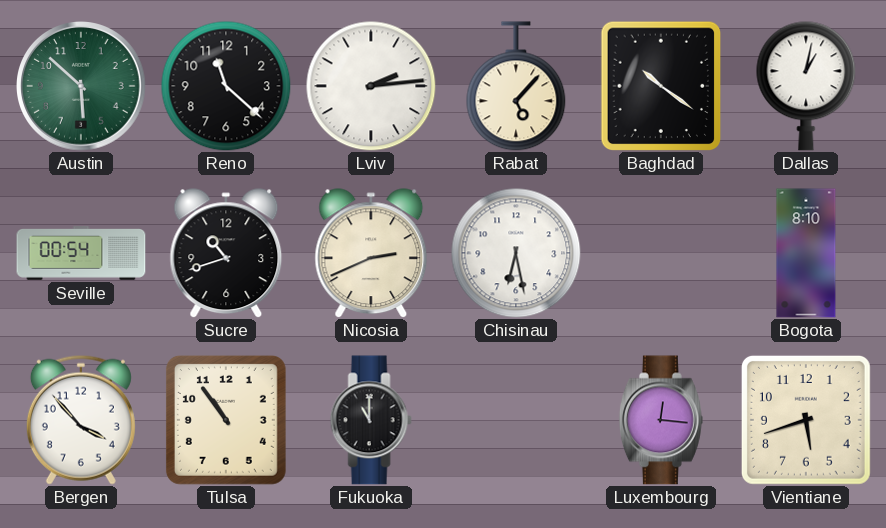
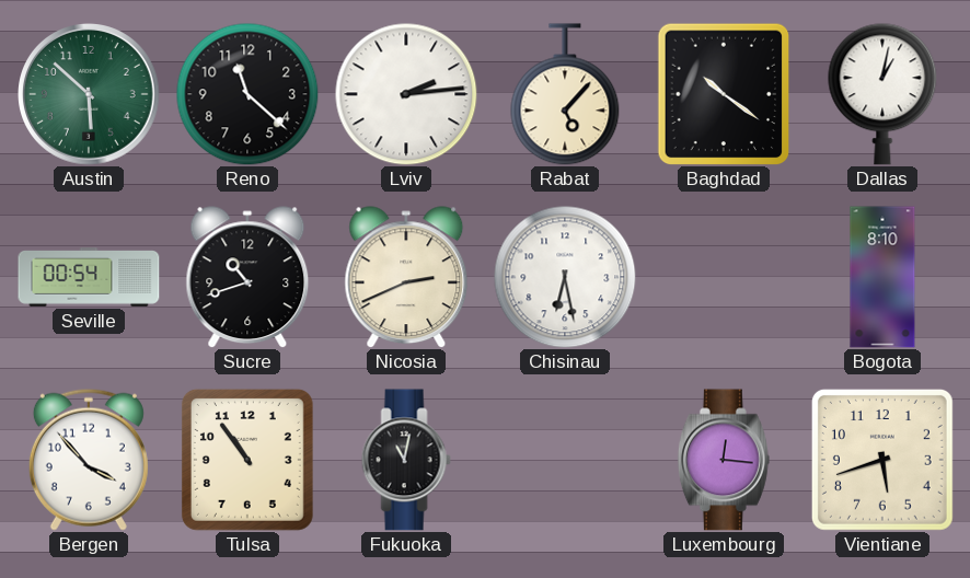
Fukuoka: 11:00 -> 11:02
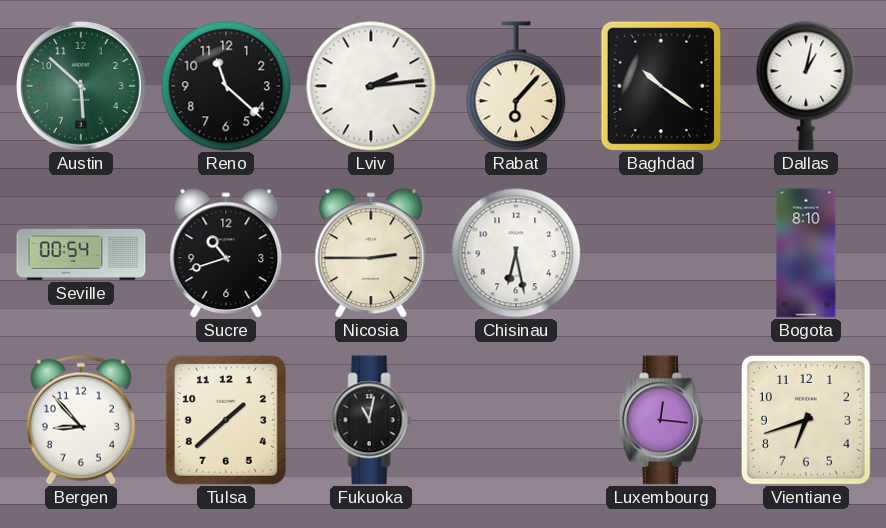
Rabat: 5:07 -> 6:07
Nicosia: 2:41 -> 2:45
Bergen: 3:53 -> 8:53
Tulsa: 10:54 -> 1:38
Vientiane: 5:42 -> 6:42
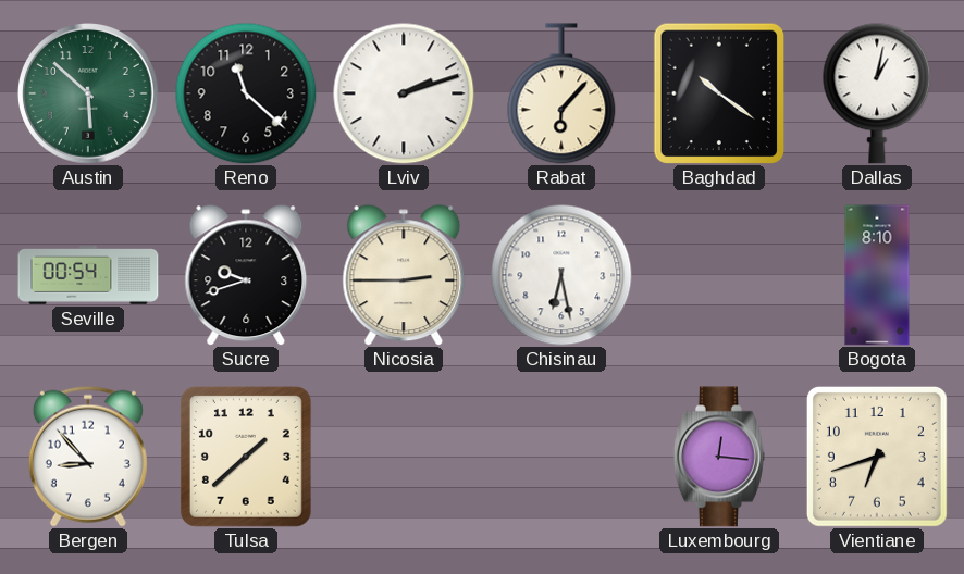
Lviv: 2:14 -> 2:12
Sucre: 10:42 -> 9:42
Fukuoka: 11:02 -> none
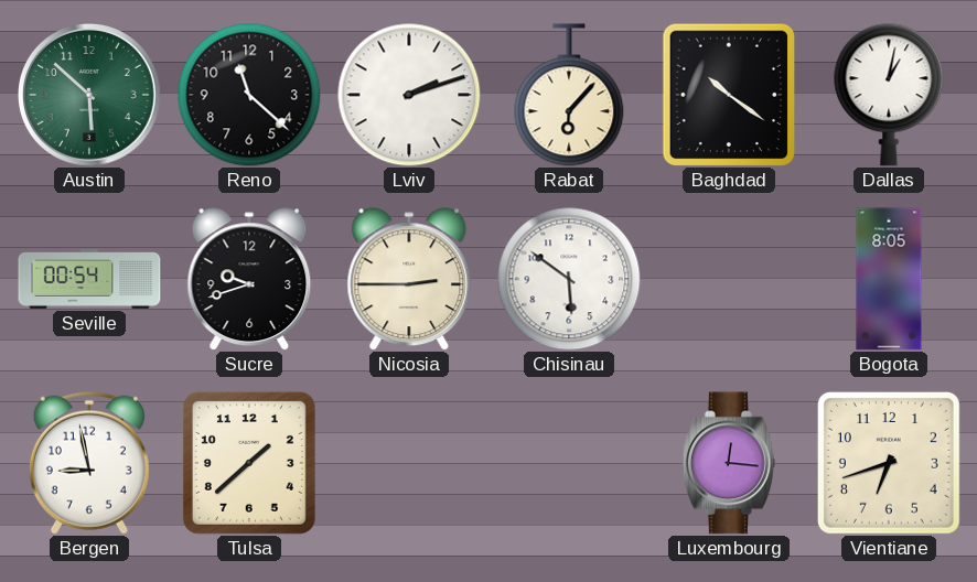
Chisinau: 6:28 -> 5:51
Bogota: 8:10 -> 8:05
Bergen: 8:53 -> 8:58
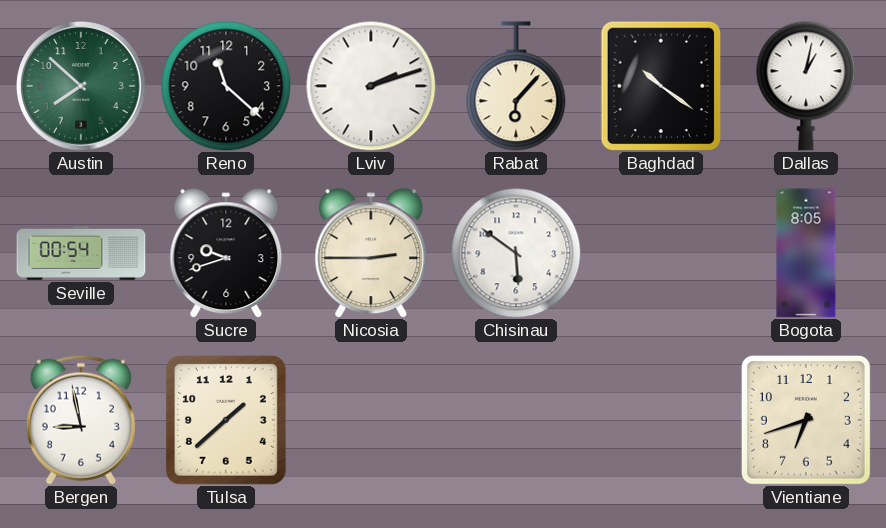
Austin: 5:52 -> 7:52
Luxembourg: 12:16 -> none
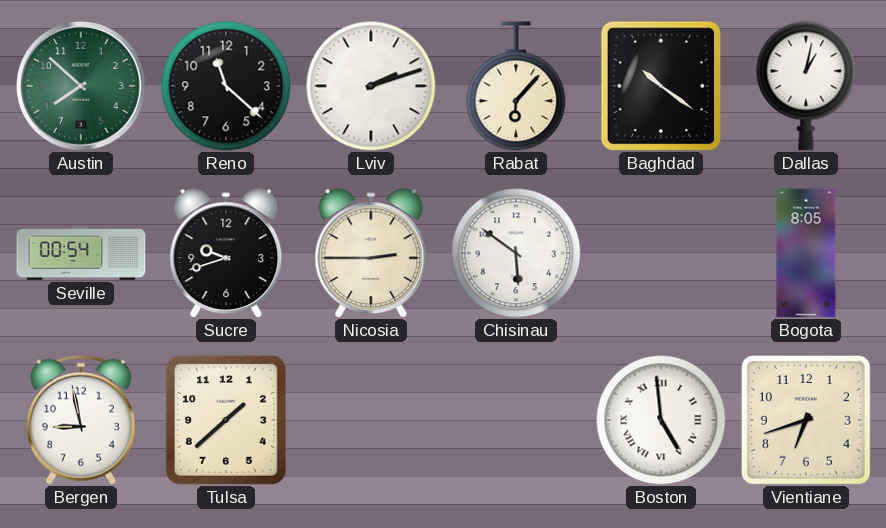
Boston: none -> 4:59
